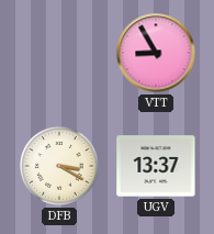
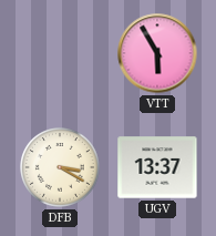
VTT: 8:55 -> 5:55
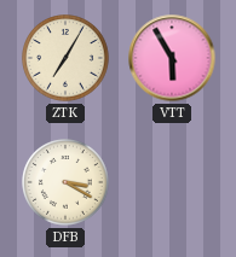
ZTK: none -> 7:05
UGV: 13:37 -> none
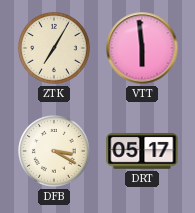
VTT: 5:55 -> 5:59
DRT: none -> 05:17
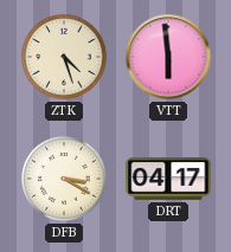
ZTK: 7:05 -> 4:27
DRT: 05:17 -> 04:17
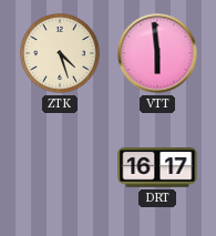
DFB: 3:20 -> none
DRT: 04:17 -> 16:17
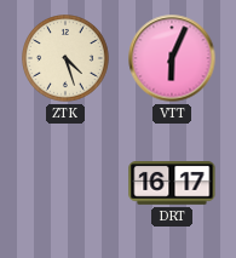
VTT: 5:59 -> 6:04
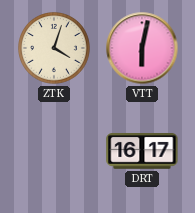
ZTK: 4:27 -> 4:03
VTT: 6:04 -> 6:02
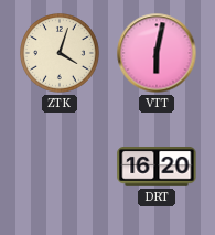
DRT: 16:17 -> 16:20
